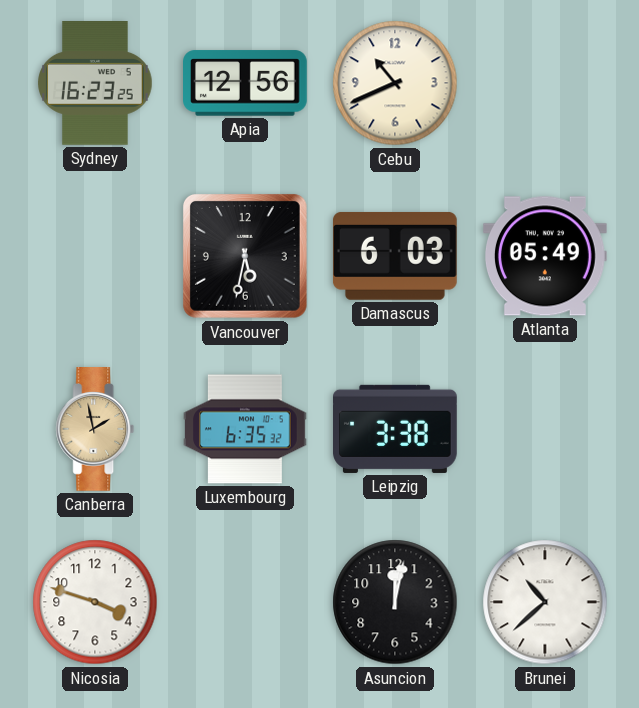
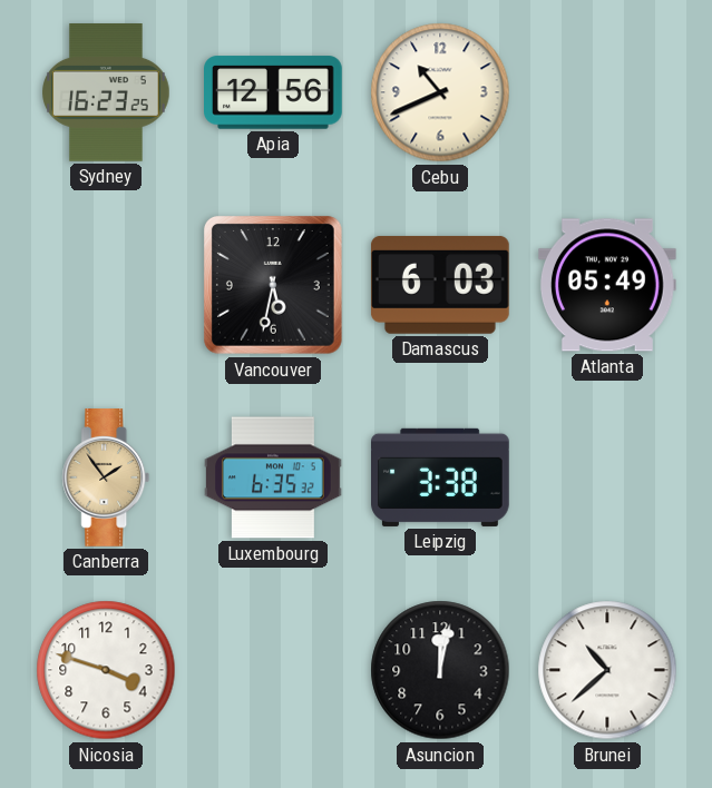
Canberra: 1:58 -> 1:54
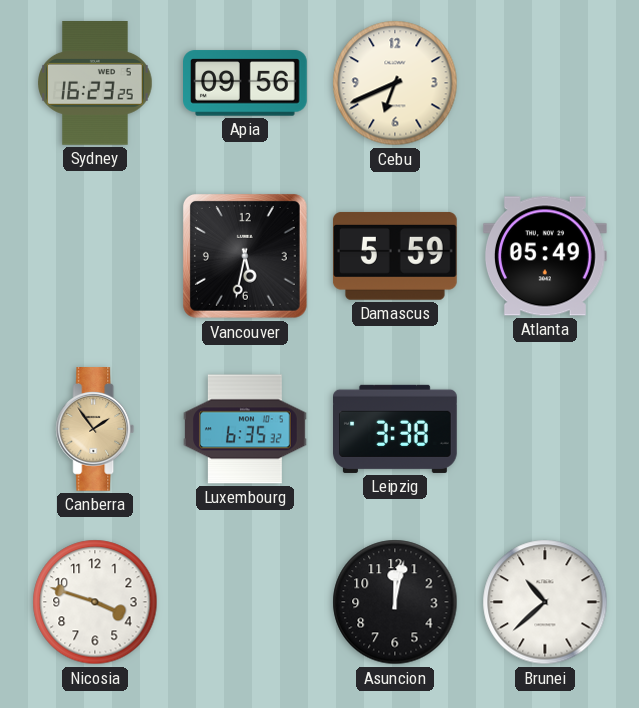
Apia: 12:56 -> 09:56
Cebu: 10:41 -> 6:41
Damascus: 6:03 -> 5:59
